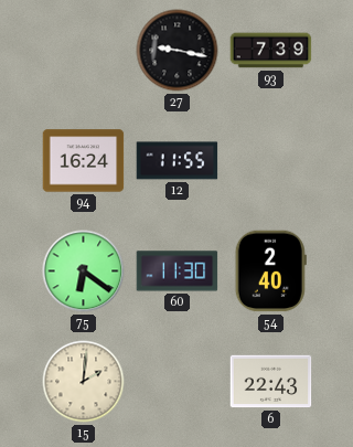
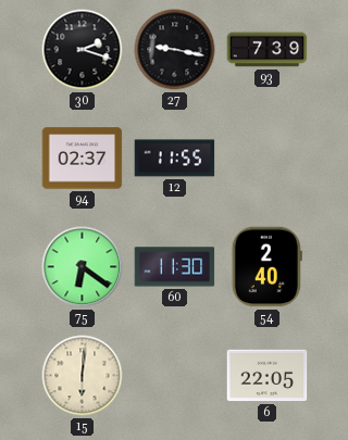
30: none -> 2:18
94: 16:24 -> 02:37
15: 2:01 -> 6:01
6: 22:43 -> 22:05
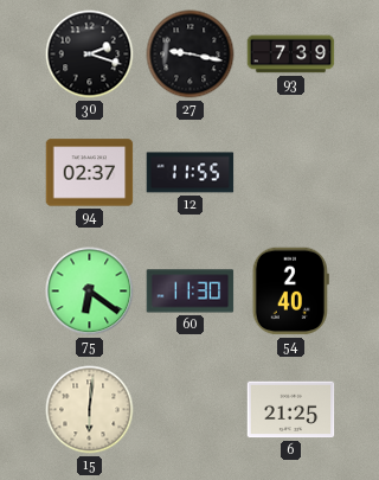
6: 22:05 -> 21:25
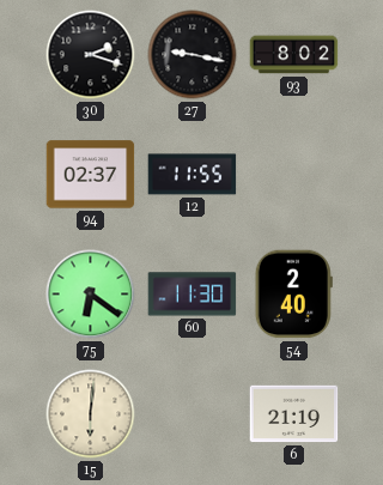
93: 7:39 -> 8:02
6: 21:25 -> 21:19
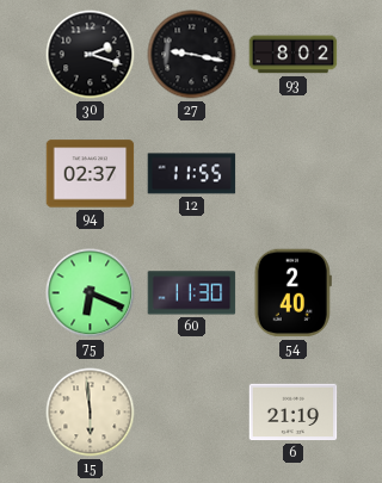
75: 6:21 -> 6:19
15: 6:01 -> 5:59
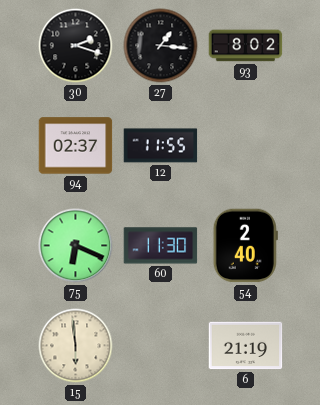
27: 9:17 -> 1:16
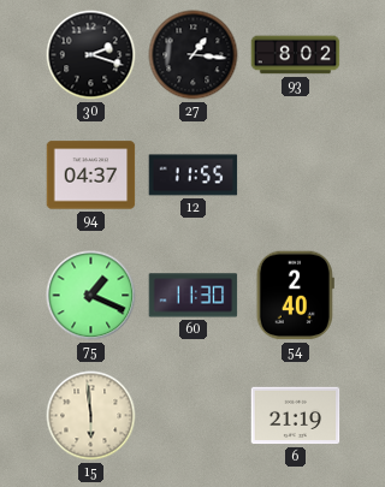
94: 02:37 -> 04:37
75: 6:19 -> 1:19
